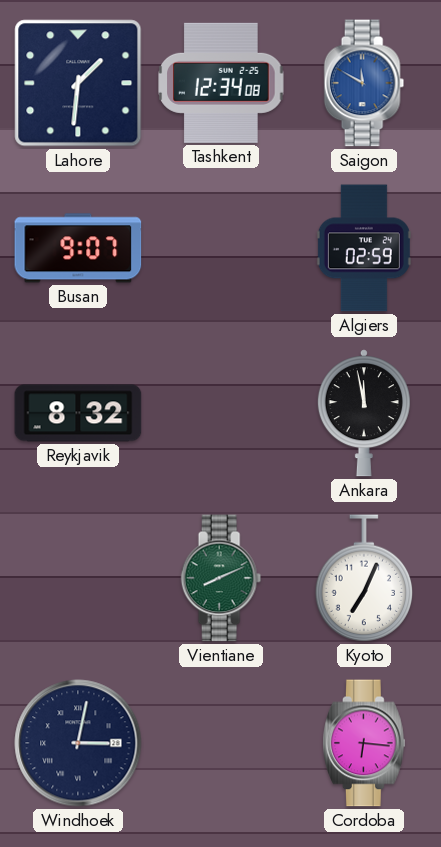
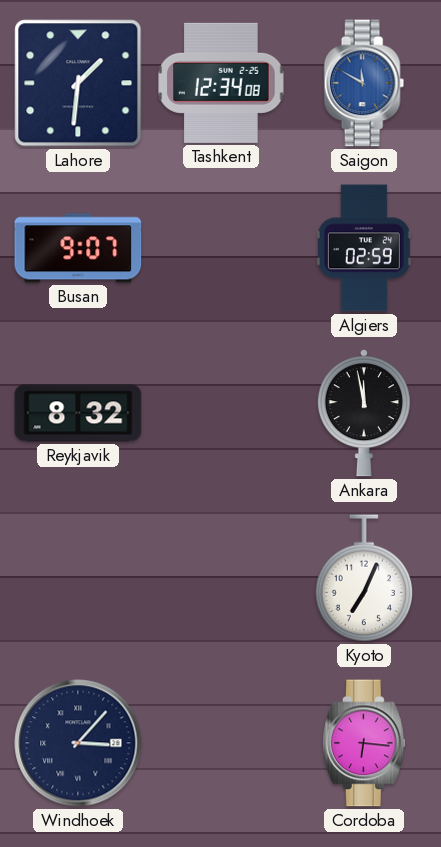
Vientiane: 8:11 -> none
Windhoek: 3:02 -> 3:07
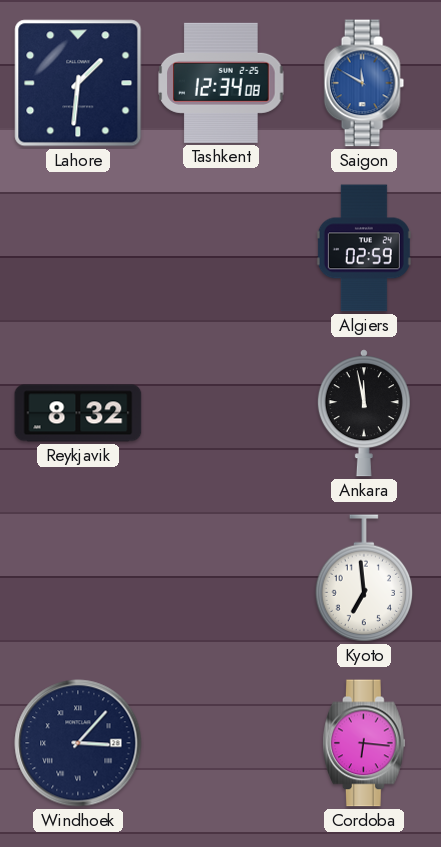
Busan: 9:07 -> none
Kyoto: 7:04 -> 6:59
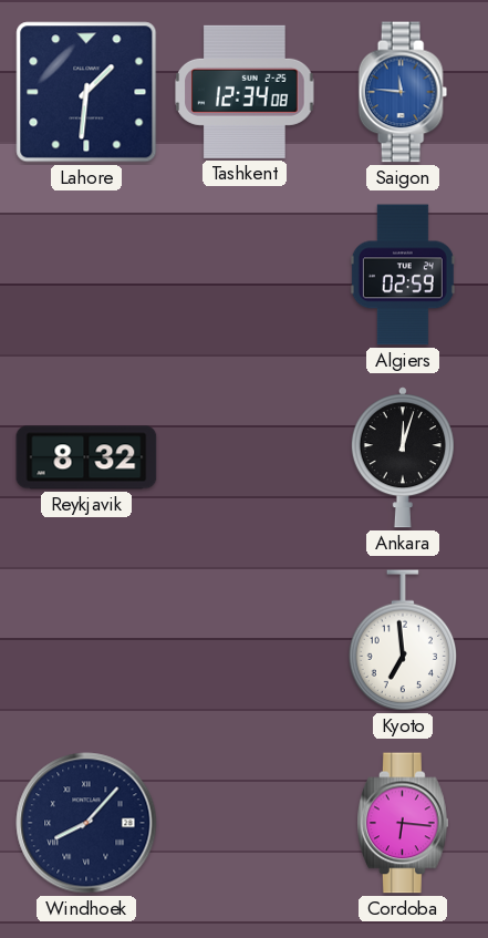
Saigon: 11:50 -> 11:46
Ankara: 11:58 -> 12:03
Windhoek: 3:07 -> 8:07
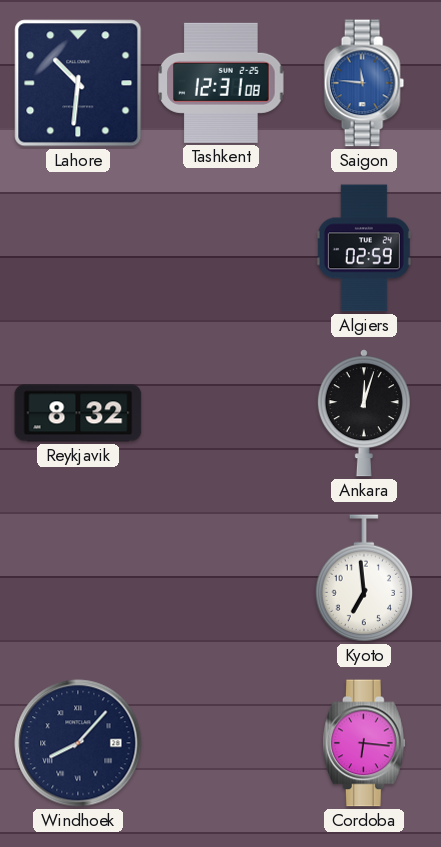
Lahore: 1:31 -> 10:31
Tashkent: 12:34 -> 12:31
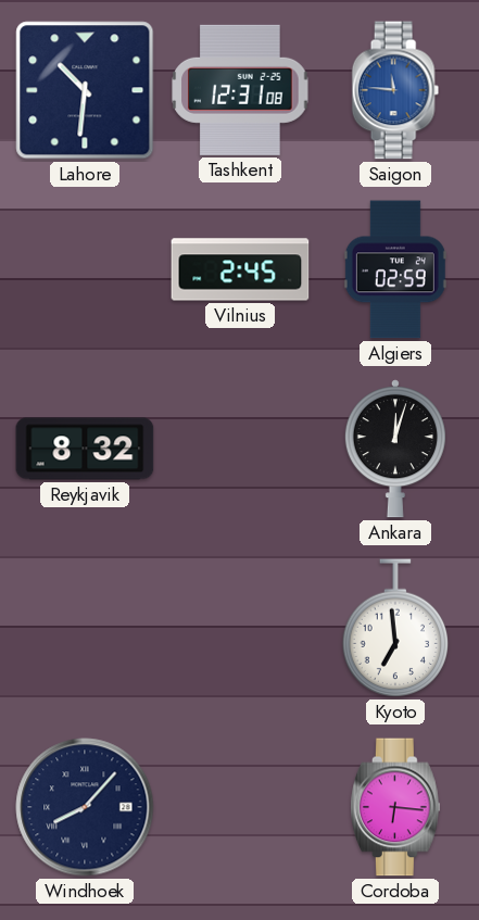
Vilnius: none -> 2:45
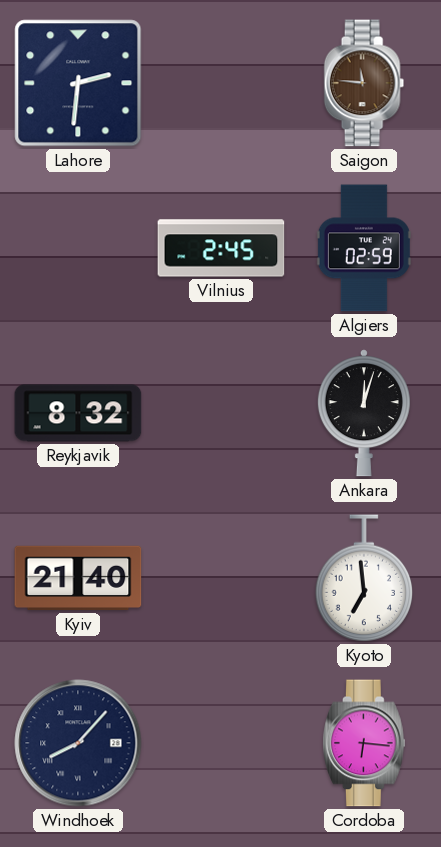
Lahore: 10:31 -> 2:31
Tashkent: 12:31 -> none
Saigon dial: blue -> brown
Kyiv: none -> 21:40
